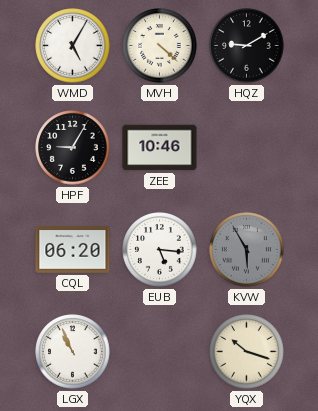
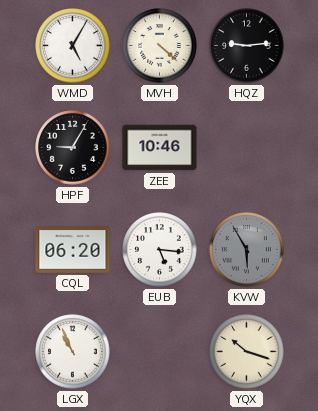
HQZ: 9:10 -> 9:14
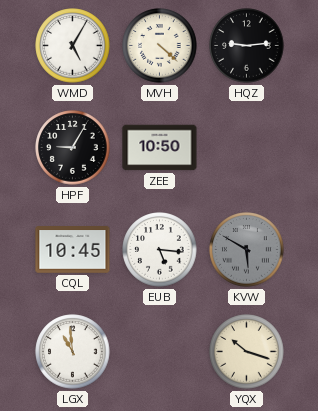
ZEE: 10:46 -> 10:50
CQL: 06:20 -> 10:45
KVW: 5:55 -> 5:50
LGX: 10:56 -> 10:59
